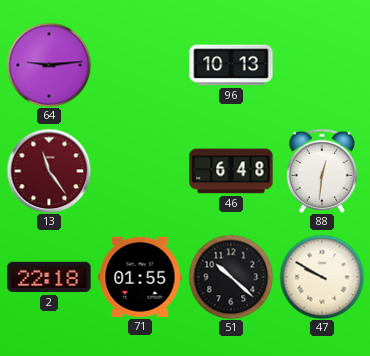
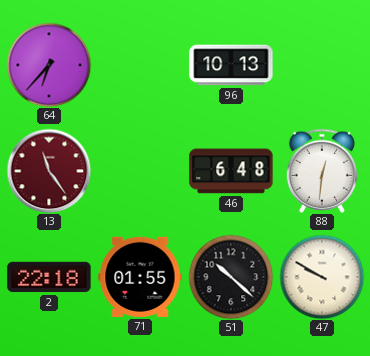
64: 9:14 -> 6:37
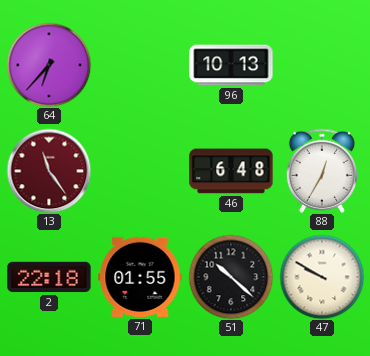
88: 12:31 -> 12:35
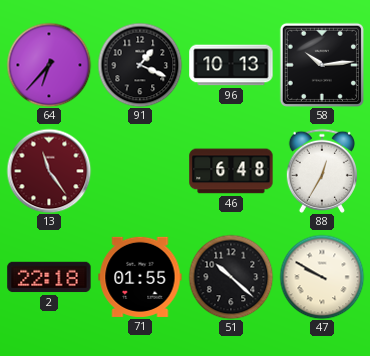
91: none -> 1:19
58: none -> 10:14
